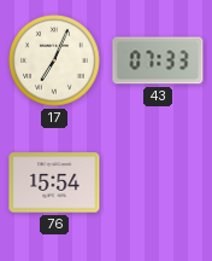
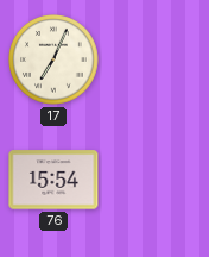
43: 07:33 -> none
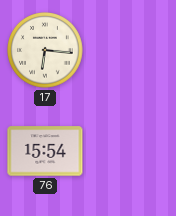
17: 7:04 -> 6:16
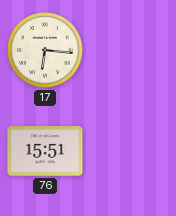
76: 15:54 -> 15:51
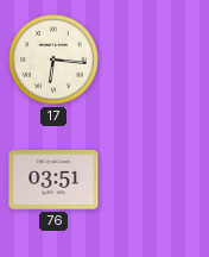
76: 15:51 -> 03:51
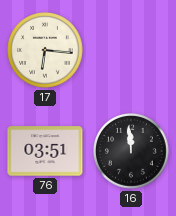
16: none -> 11:59
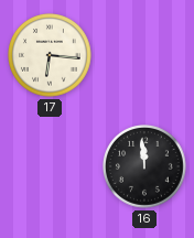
76: 03:51 -> none
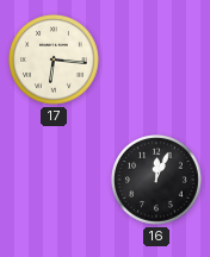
16: 11:59 -> 12:04
